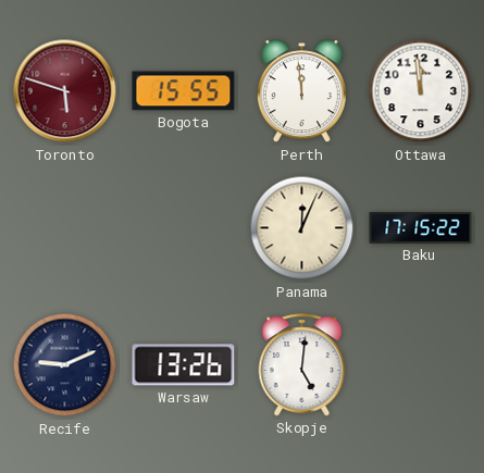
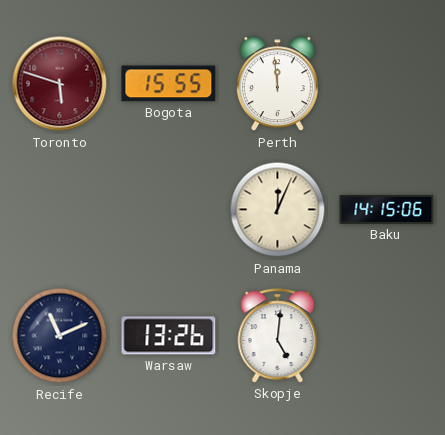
Ottawa: 11:59 -> none
Baku: 17:15 -> 14:15
Recife: 9:11 -> 11:11
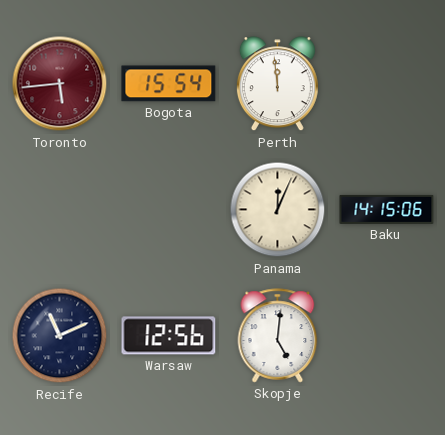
Toronto: 5:48 -> 5:44
Bogota: 15:55 -> 15:54
Warsaw: 13:26 -> 12:56
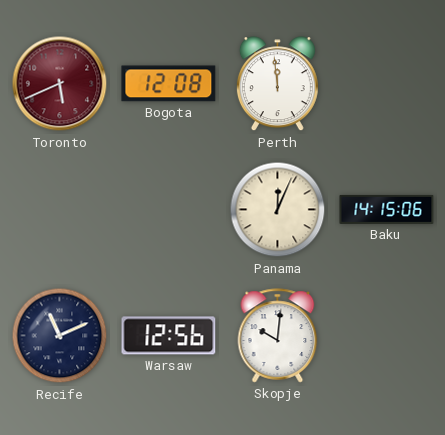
Toronto: 5:44 -> 5:41
Bogota: 15:54 -> 12:08
Skopje: 5:01 -> 10:01
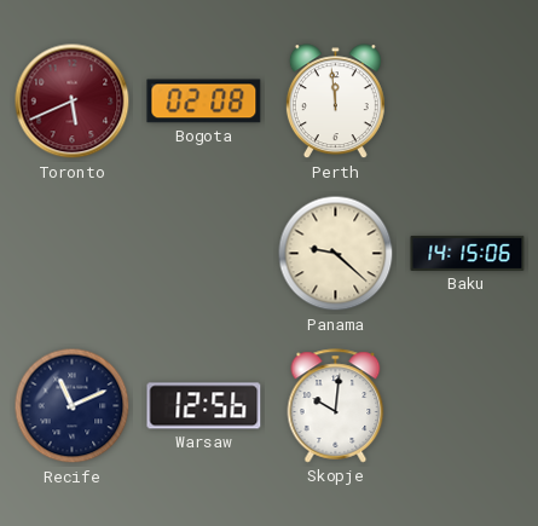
Bogota: 12:08 -> 02:08
Panama: 12:04 -> 9:22
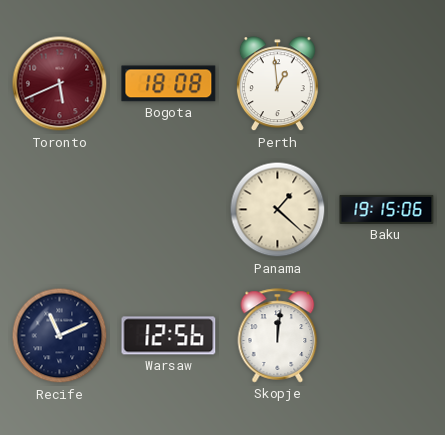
Bogota: 02:08 -> 18:08
Perth: 11:59 -> 12:59
Panama: 9:22 -> 1:22
Baku: 14:15 -> 19:15
Skopje: 10:01 -> 12:01
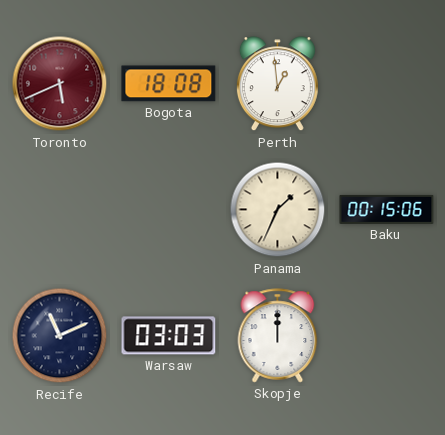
Panama: 1:22 -> 1:34
Baku: 19:15 -> 00:15
Warsaw: 12:56 -> 03:03
Skopje: 12:01 -> 12:00
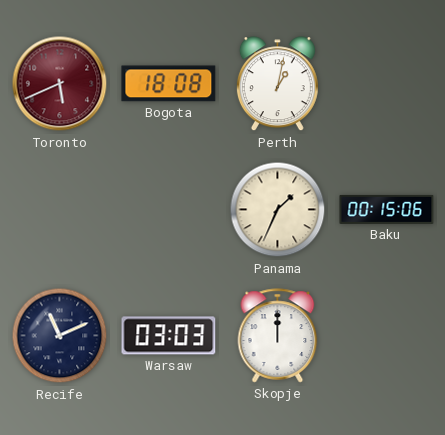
Perth: 12:59 -> 1:02
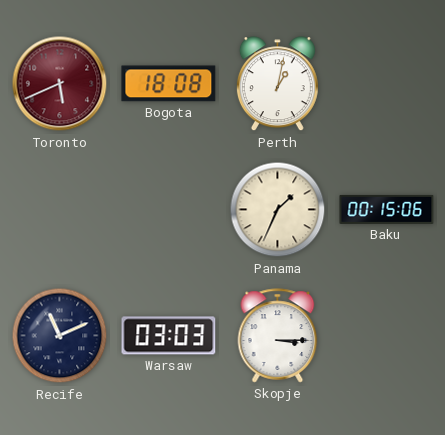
Skopje: 12:00 -> 3:15
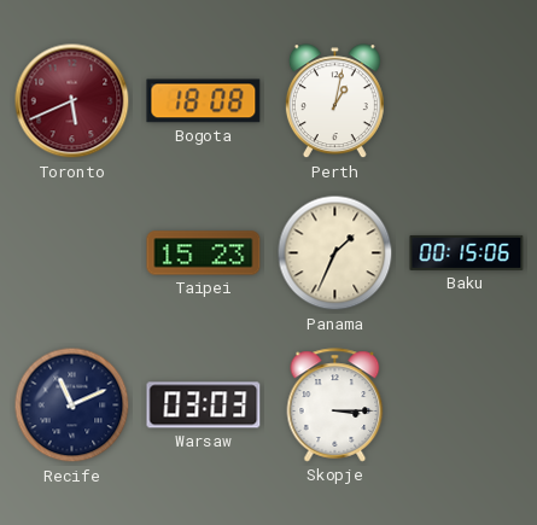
Taipei: none -> 15:23
